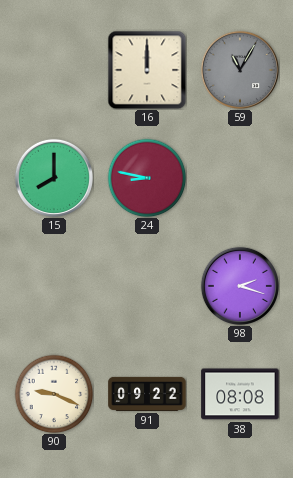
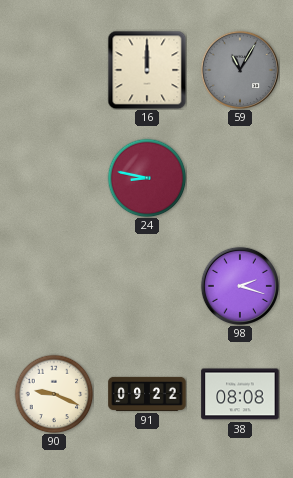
15: 8:00 -> none
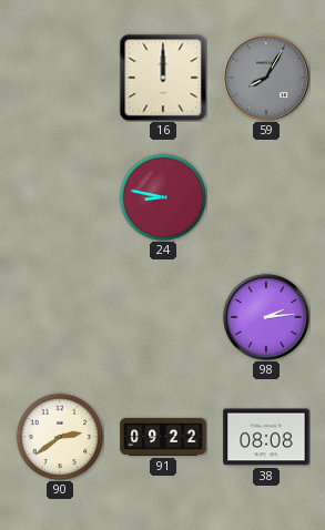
59: 11:05 -> 8:05
98: 2:18 -> 2:14
90: 9:19 -> 2:39
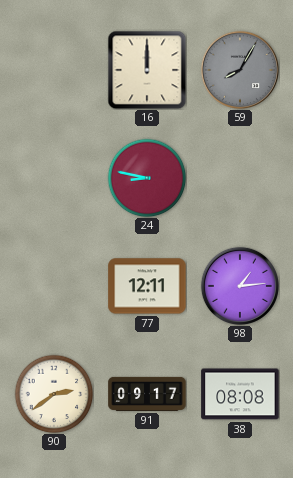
77: none -> 12:11
98: 2:14 -> 1:14
91: 09:22 -> 09:17
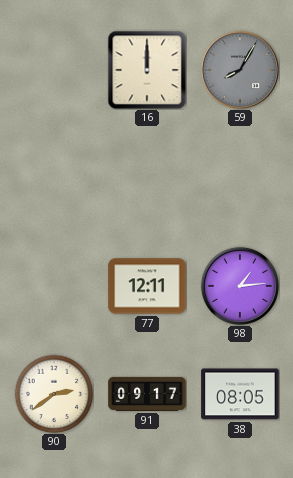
24: 8:47 -> none
38: 08:08 -> 08:05
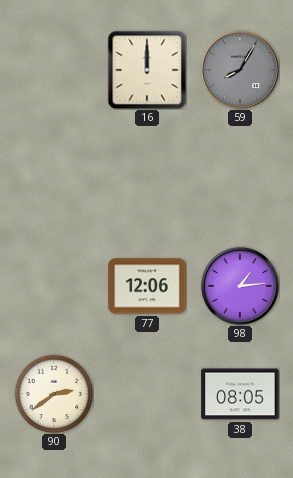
77: 12:11 -> 12:06
91: 09:17 -> none
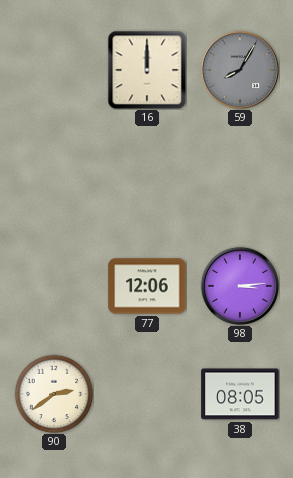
98: 1:14 -> 3:14
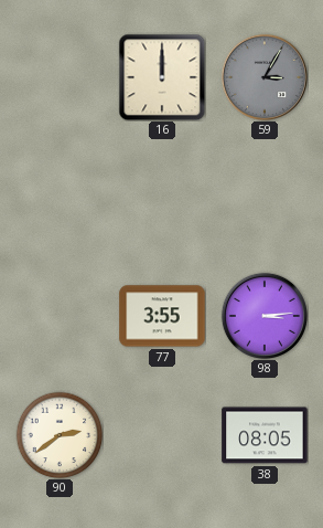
59: 8:05 -> 3:05
77: 12:06 -> 3:55
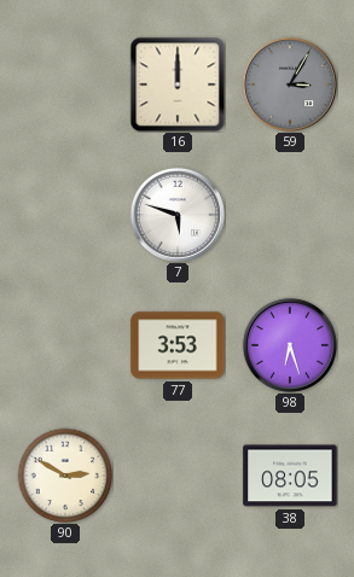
7: none -> 5:48
77: 3:55 -> 3:53
98: 3:14 -> 6:27
90: 2:39 -> 2:50
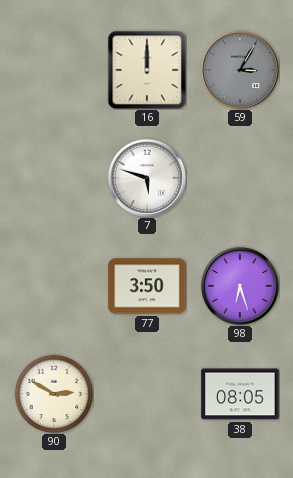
77: 3:53 -> 3:50
